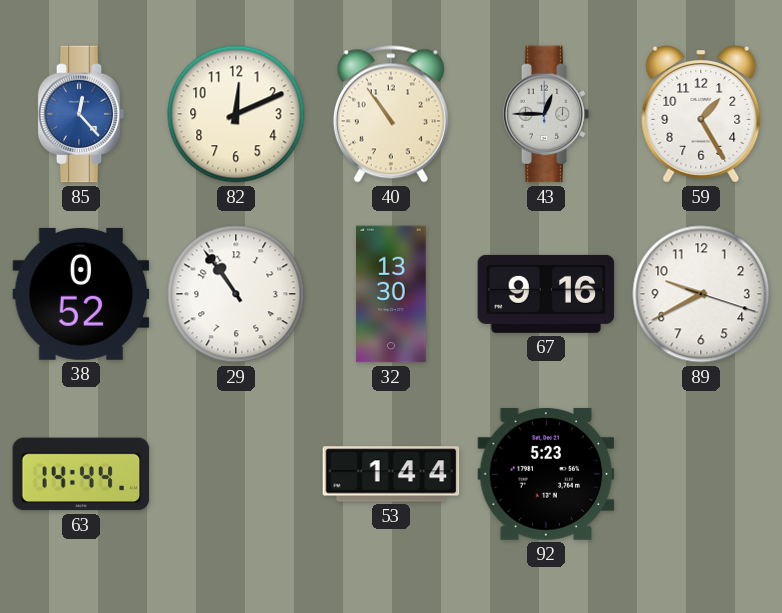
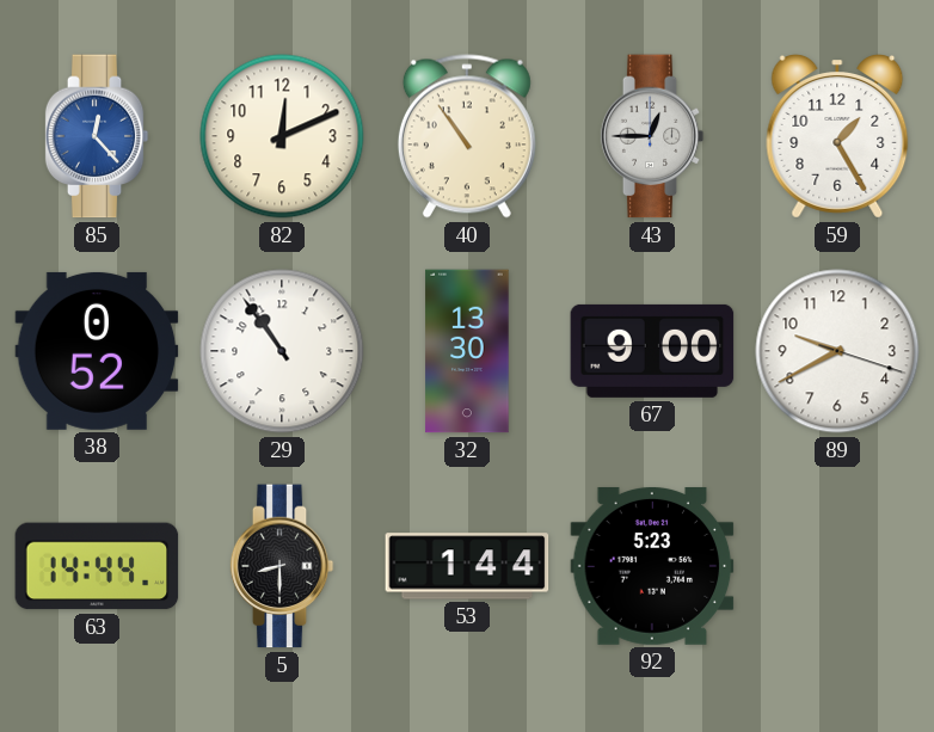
67: 9:16 -> 9:00
5: none -> 8:30
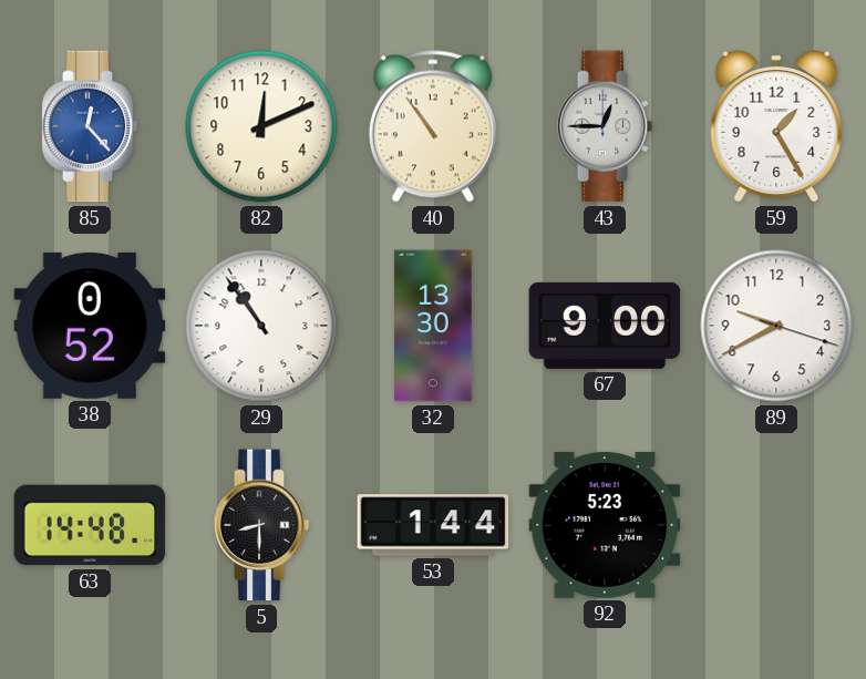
63: 14:44 -> 14:48
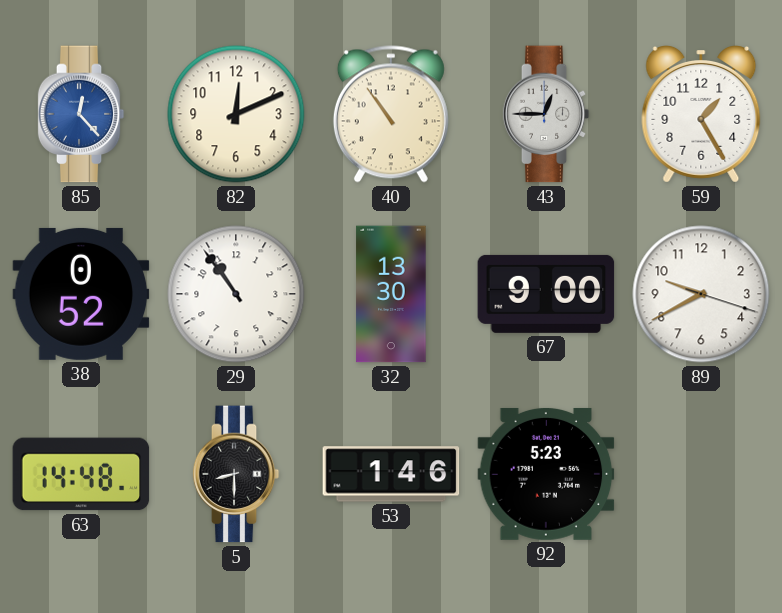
53: 1:44 -> 1:46
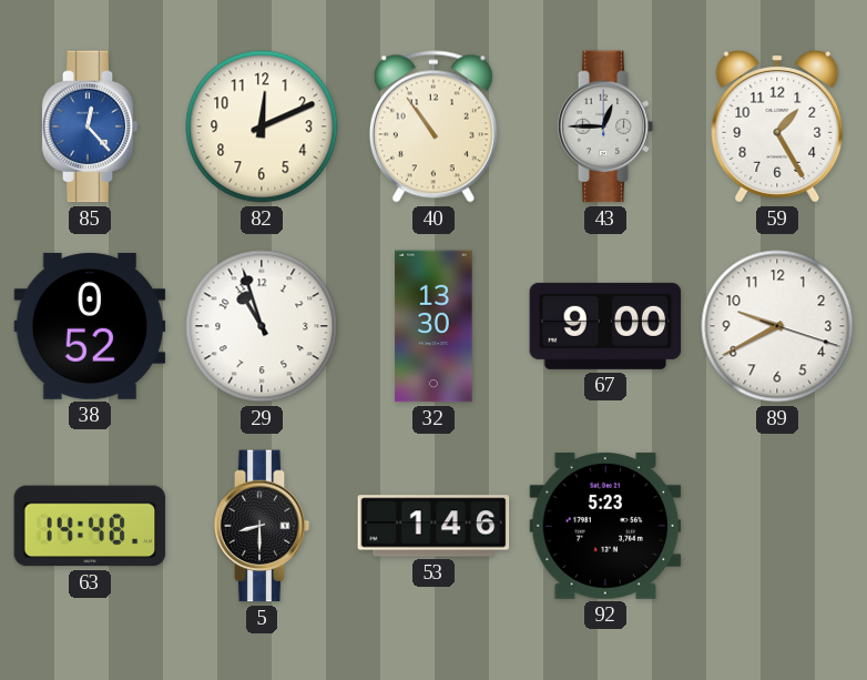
29: 10:54 -> 10:57
